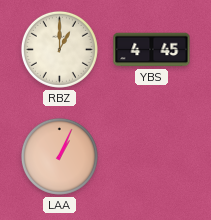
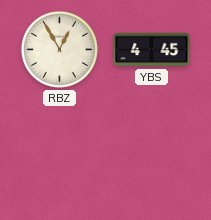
RBZ: 1:00 -> 12:55
LAA: 1:04 -> none
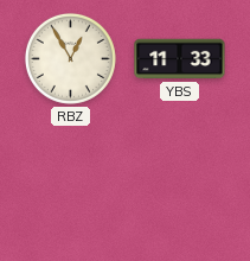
YBS: 4:45 -> 11:33
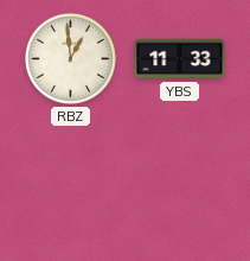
RBZ: 12:55 -> 12:59
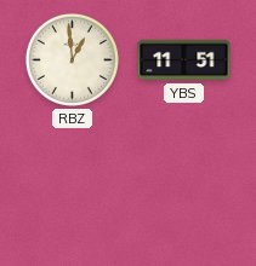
YBS: 11:33 -> 11:51
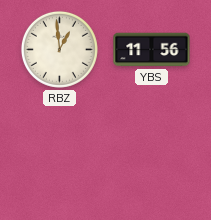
YBS: 11:51 -> 11:56
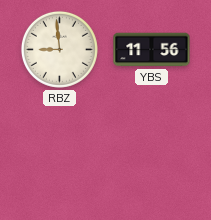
RBZ: 12:59 -> 8:59
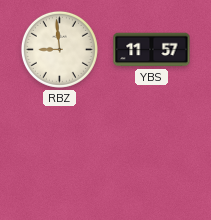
YBS: 11:56 -> 11:57
